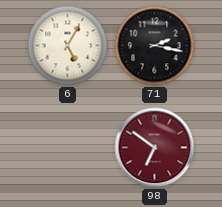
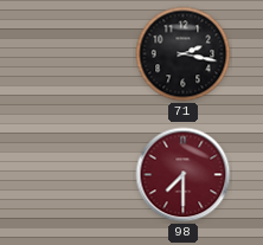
6: 5:05 -> none
98: 6:51 -> 7:30
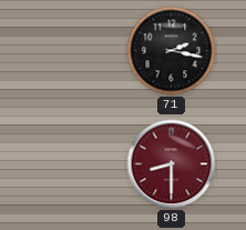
98: 7:30 -> 8:30
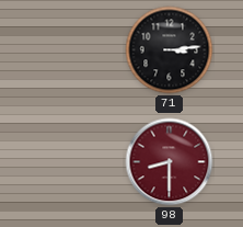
71: 2:17 -> 3:14
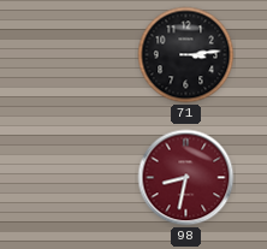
98: 8:30 -> 8:32
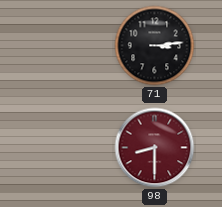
98: 8:32 -> 8:30
